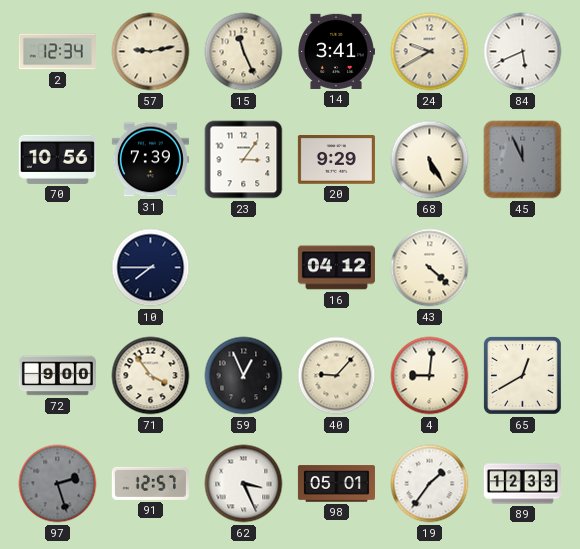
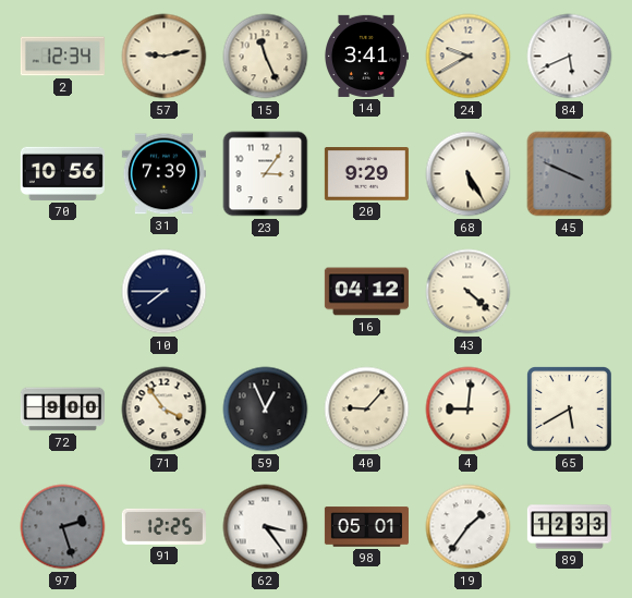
45: 11:56 -> 3:49
65: 12:40 -> 5:40
91: 12:57 -> 12:25
62: 3:26 -> 3:24
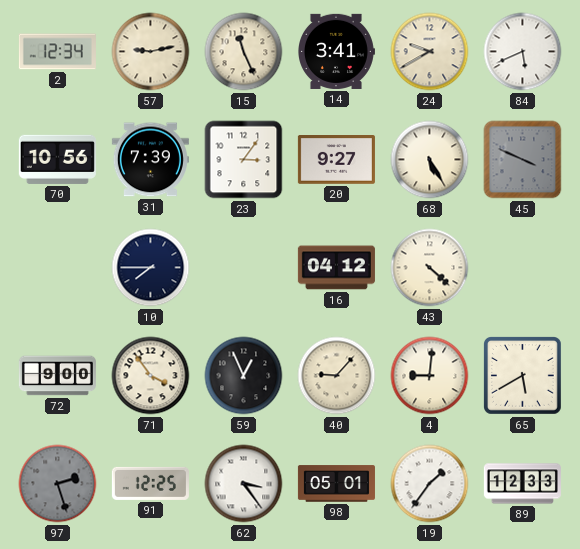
20: 9:29 -> 9:27
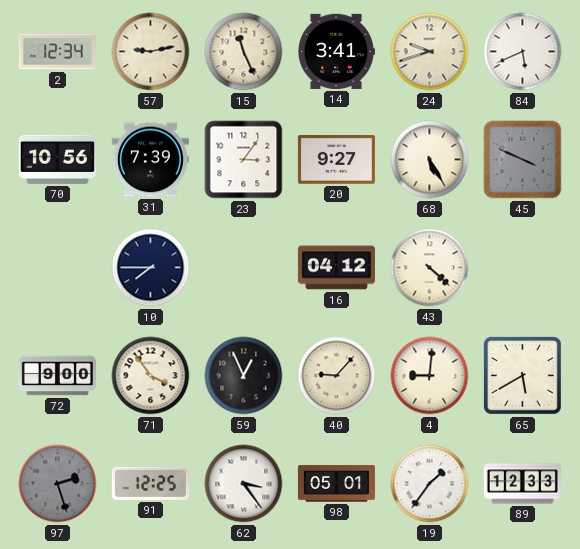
24: 9:40 -> 9:42
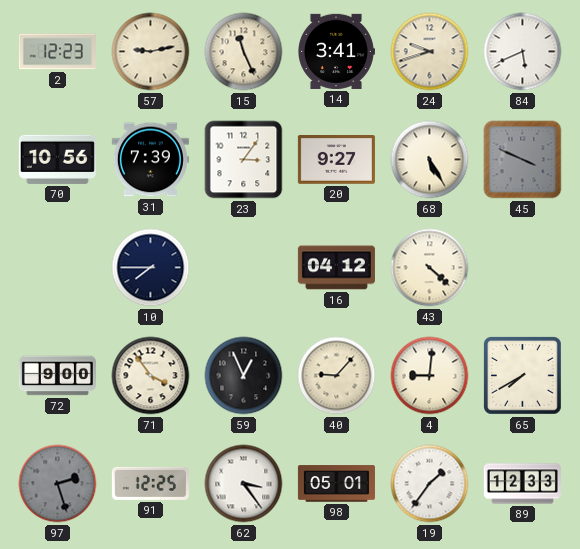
2: 12:34 -> 12:23
65: 5:40 -> 7:40
